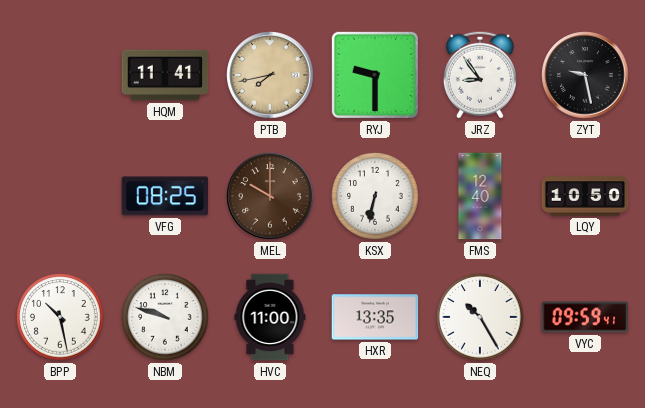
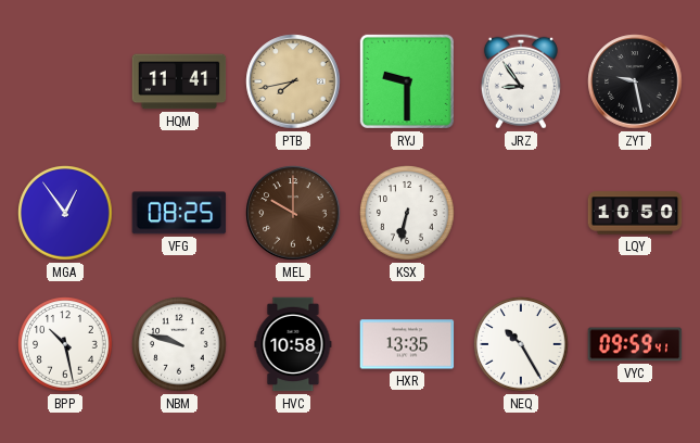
MGA: none -> 12:54
FMS: 12:40 -> none
HVC: 11:00 -> 10:58
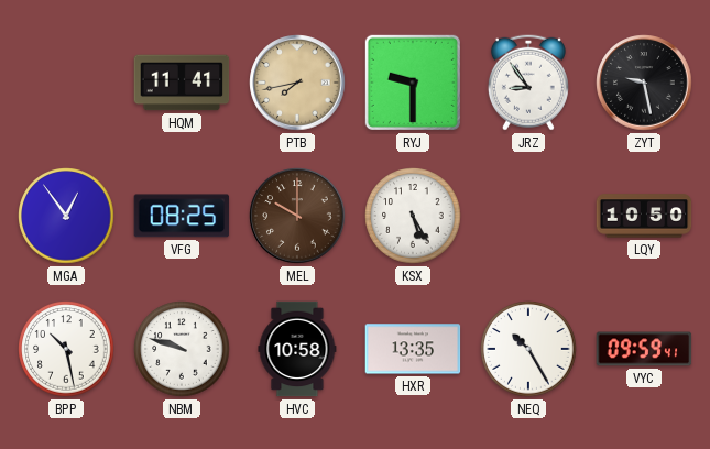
KSX: 6:32 -> 5:25
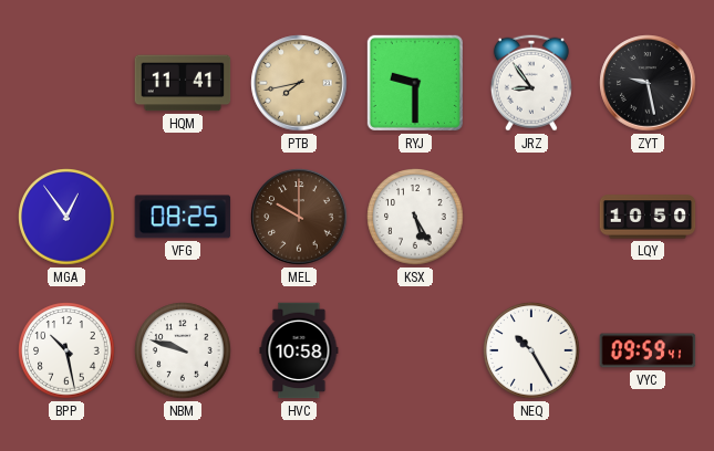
HXR: 13:35 -> none
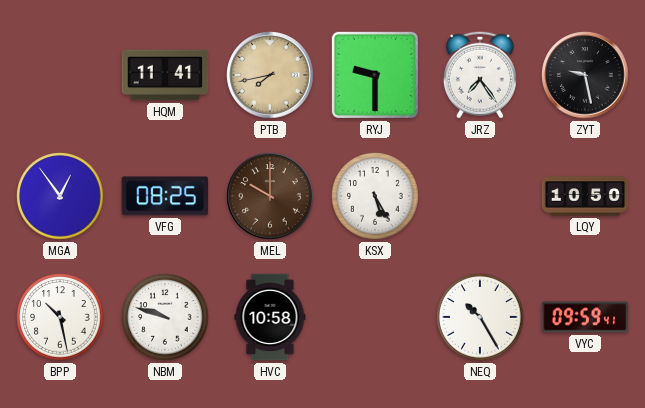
JRZ: 8:54 -> 7:24
